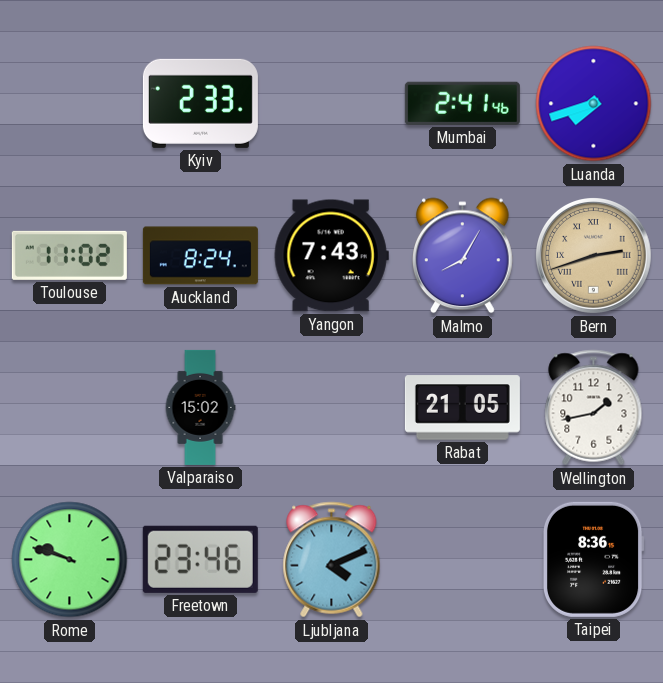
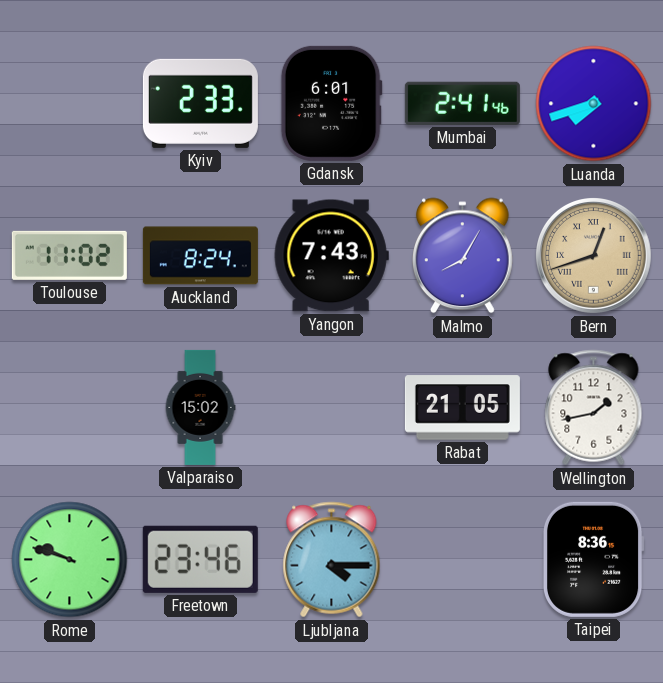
Gdansk: none -> 6:01
Bern: 2:42 -> 12:42
Ljubljana: 4:11 -> 4:15
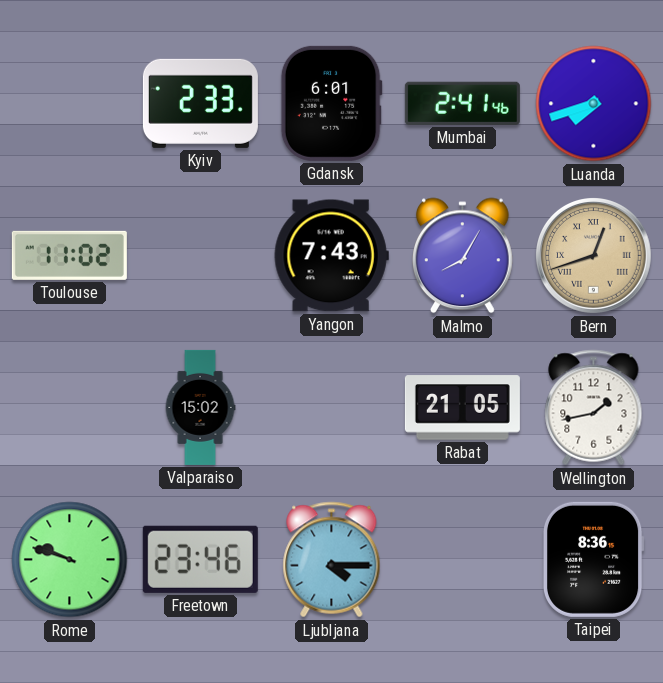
Auckland: 8:24 -> none
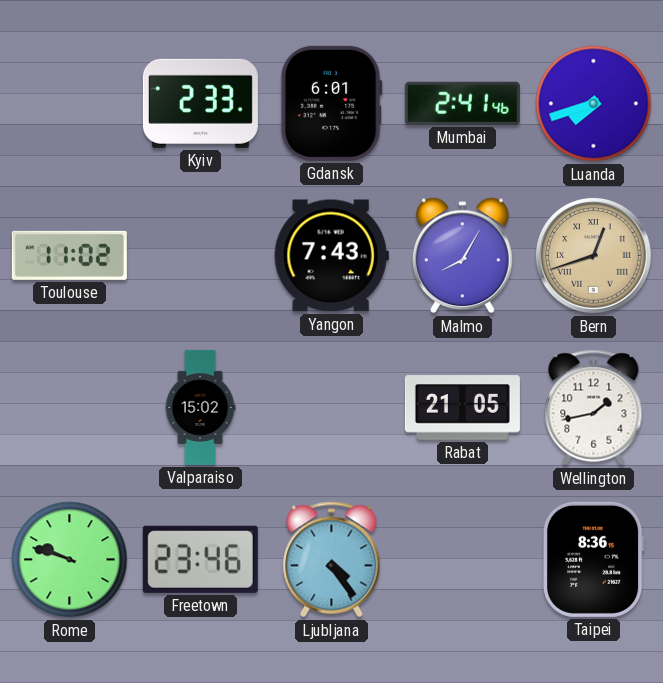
Ljubljana: 4:15 -> 4:24
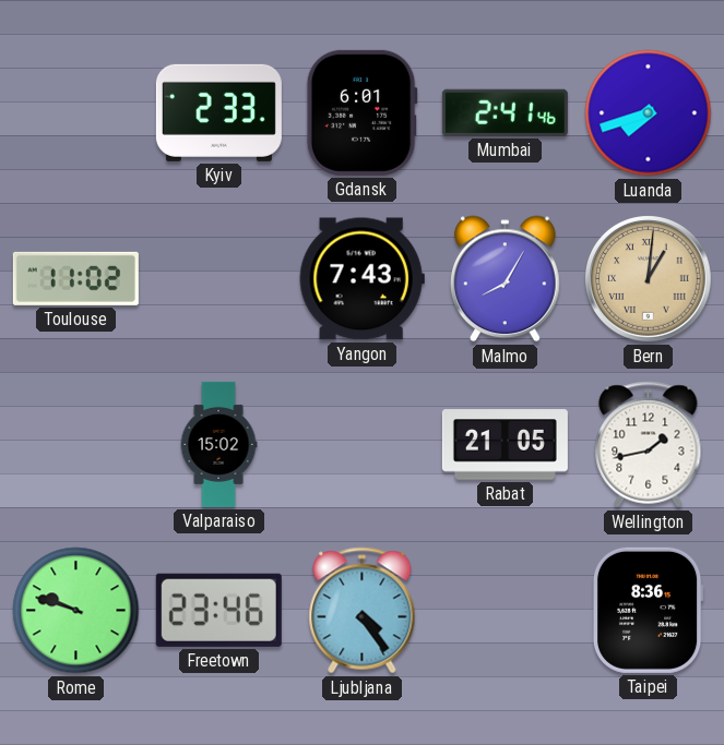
Bern: 12:42 -> 1:01
